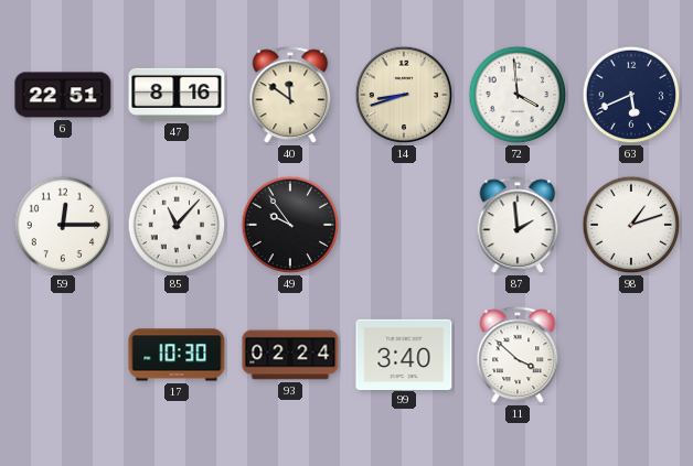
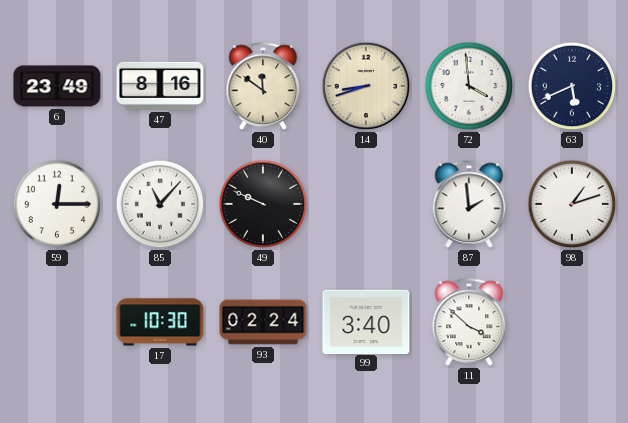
6: 22:51 -> 23:49
49: 9:54 -> 9:49
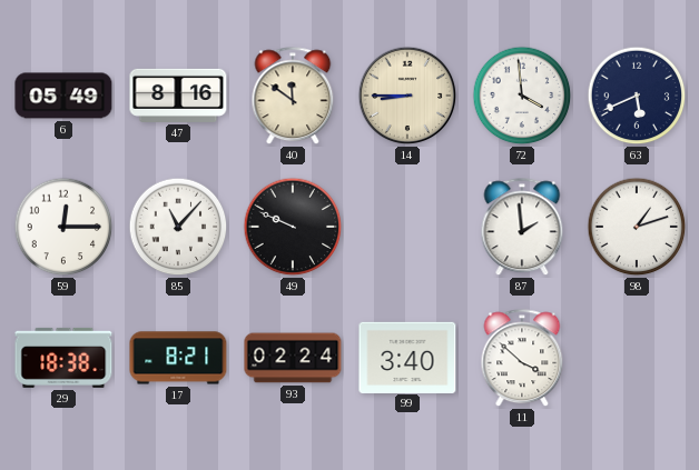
6: 23:49 -> 05:49
14: 8:42 -> 8:45
29: none -> 18:38
17: 10:30 -> 8:21
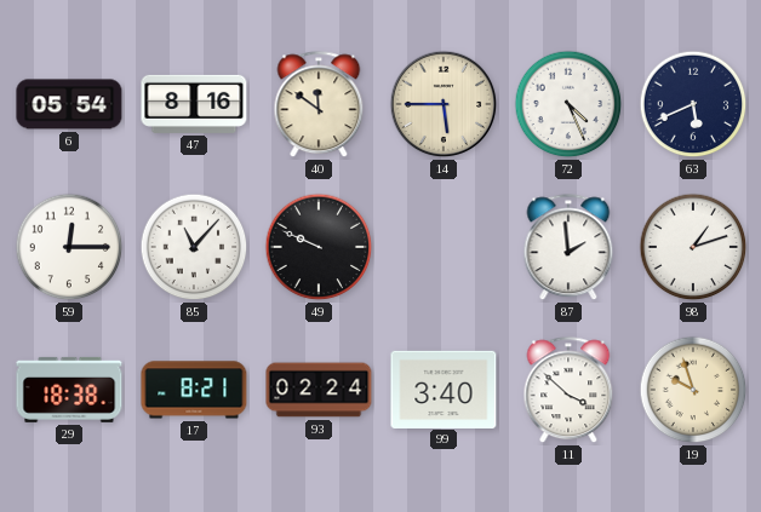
6: 05:49 -> 05:54
14: 8:45 -> 5:45
72: 3:59 -> 4:26
19: none -> 9:57
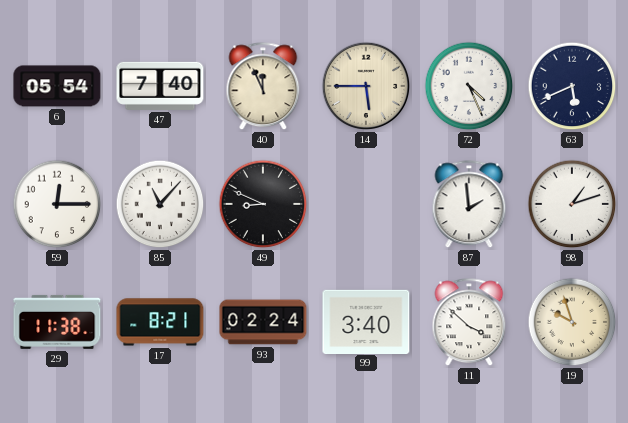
47: 8:16 -> 7:40
40: 11:51 -> 11:56
49: 9:49 -> 8:49
29: 18:38 -> 11:38
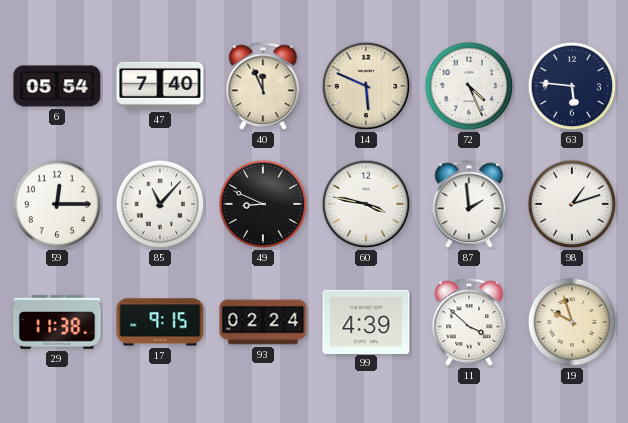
14: 5:45 -> 5:49
63: 5:41 -> 5:46
60: none -> 3:47
17: 8:21 -> 9:15
99: 3:40 -> 4:39
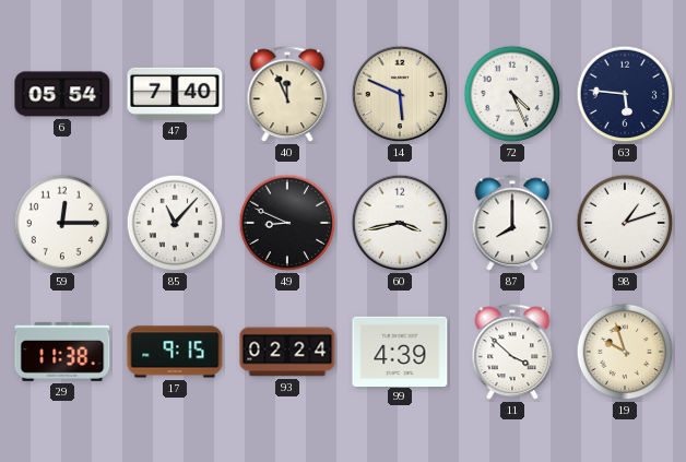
60: 3:47 -> 3:43
87: 1:59 -> 8:00
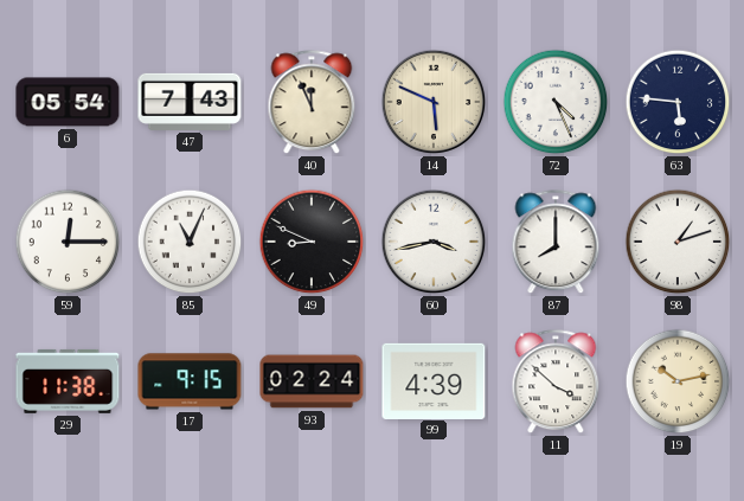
47: 7:40 -> 7:43
85: 11:07 -> 11:04
19: 9:57 -> 10:13
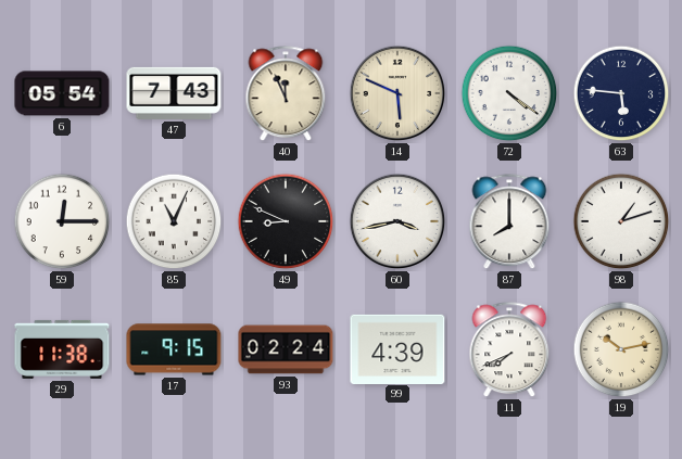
72: 4:26 -> 4:21
11: 3:52 -> 7:41
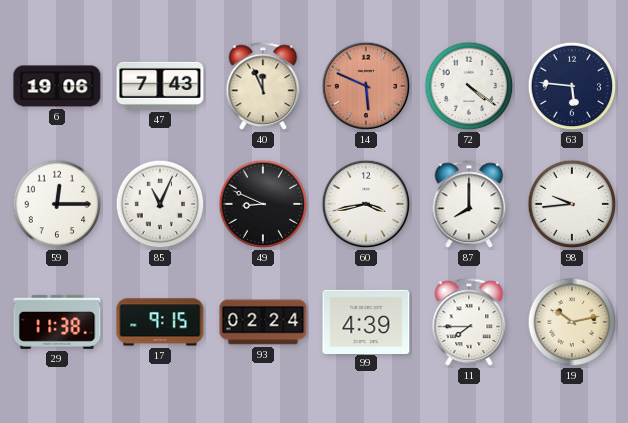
6: 05:54 -> 19:06
14 dial: cream -> salmon
98: 1:12 -> 9:44
11: 7:41 -> 7:45
